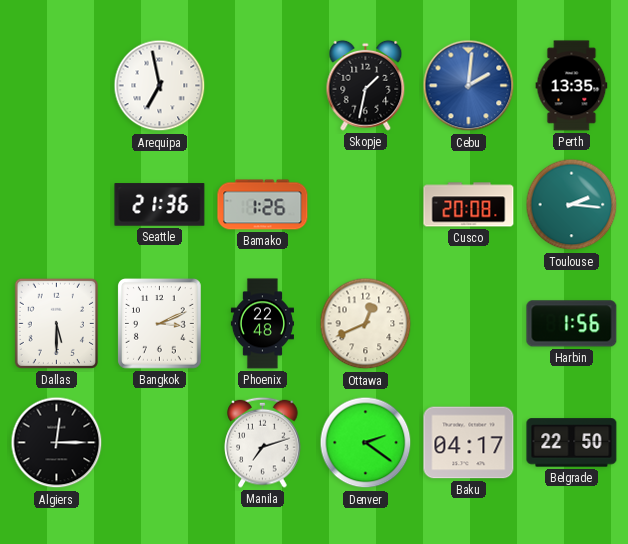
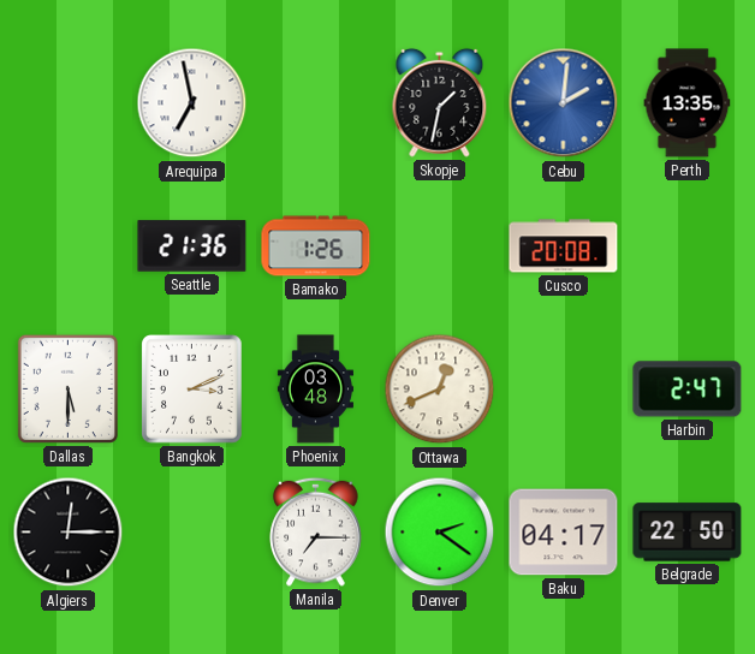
Toulouse: 2:16 -> none
Phoenix: 22:48 -> 03:48
Harbin: 1:56 -> 2:47
Manila: 7:12 -> 7:15
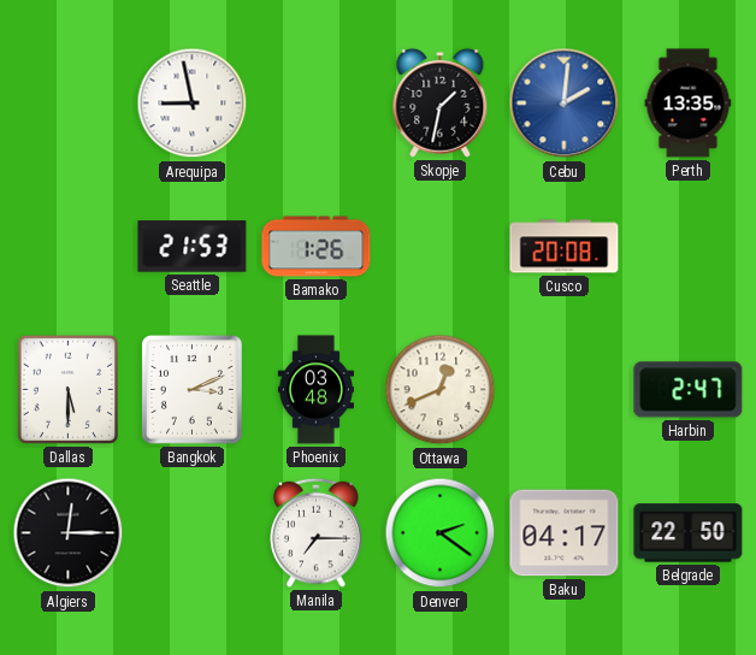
Arequipa: 6:58 -> 8:58
Seattle: 21:36 -> 21:53
